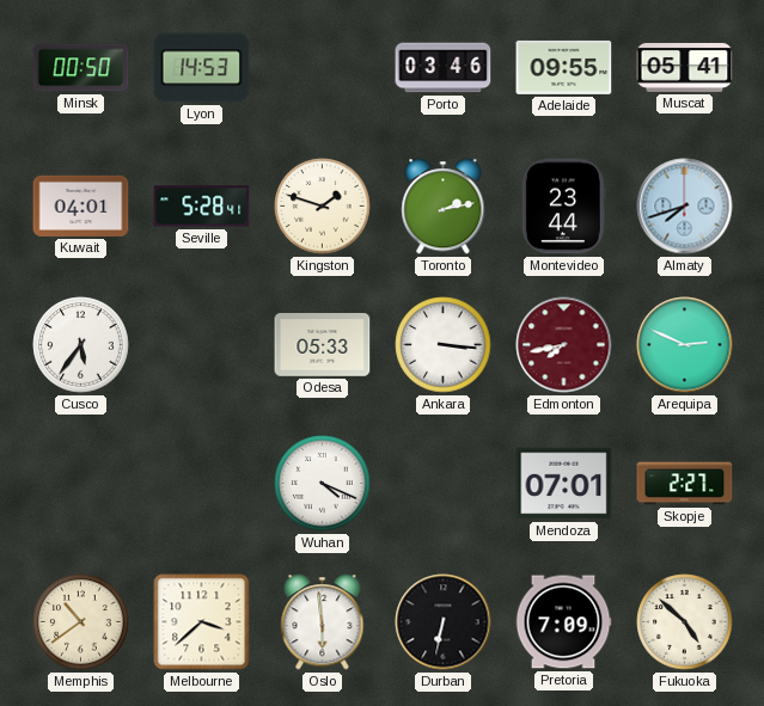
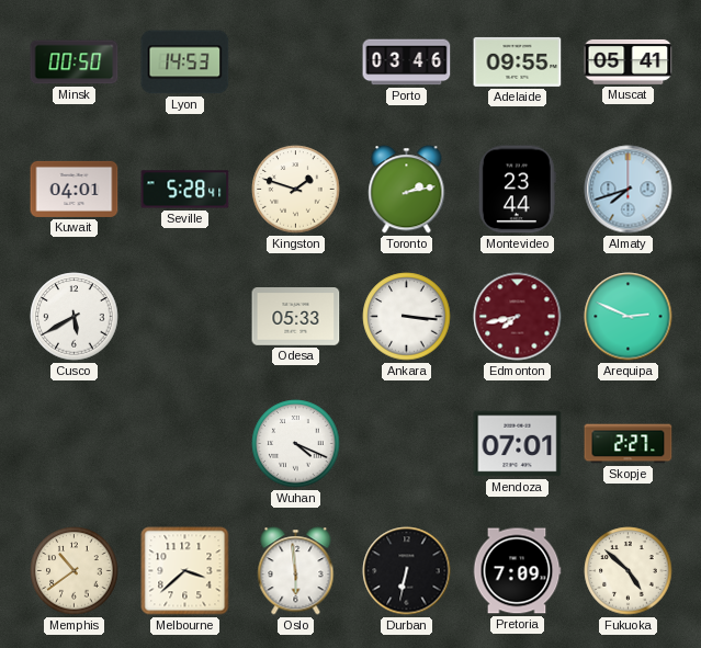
Cusco: 5:36 -> 5:40
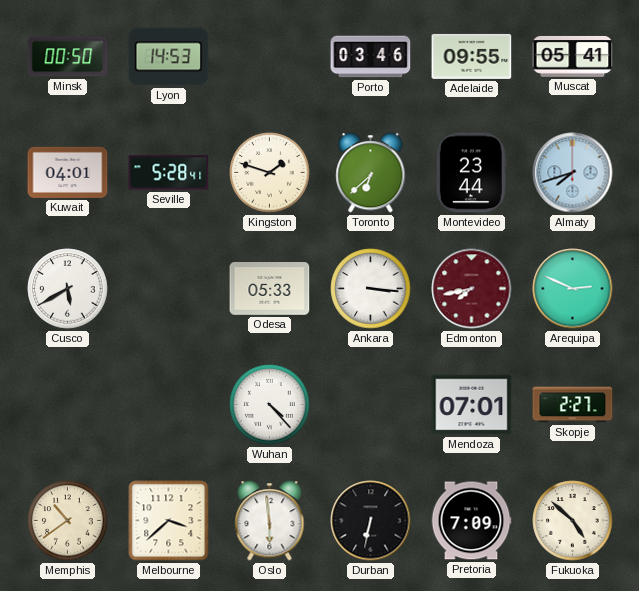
Toronto: 2:13 -> 6:38
Wuhan: 4:19 -> 4:23
